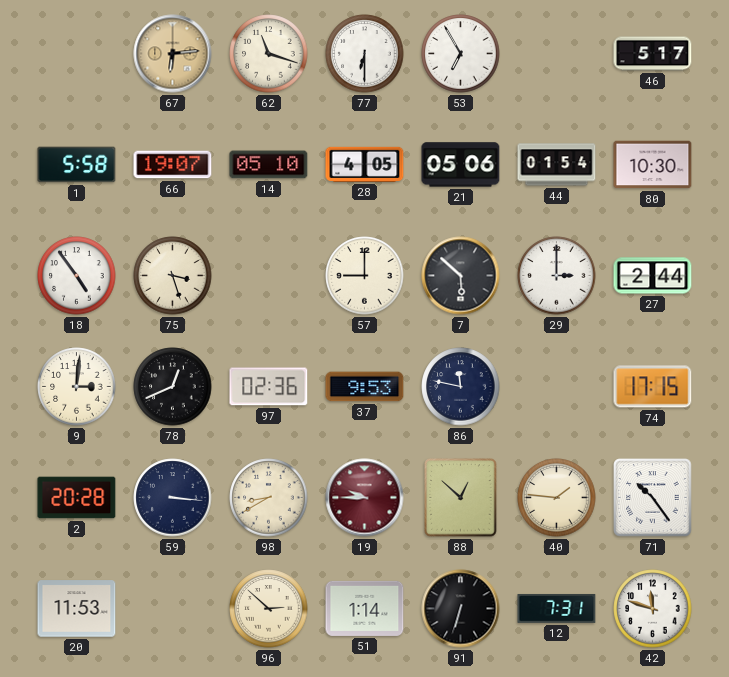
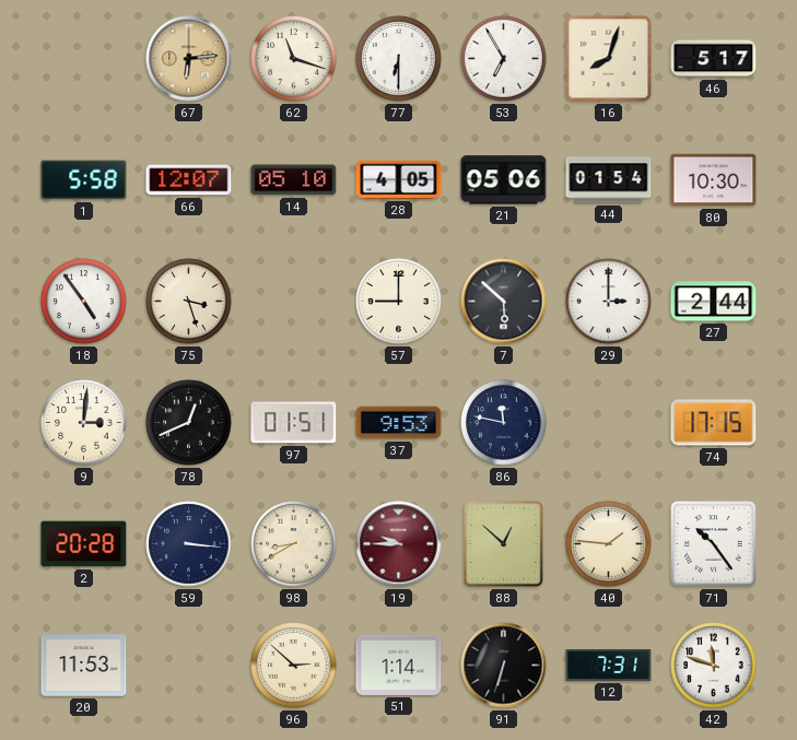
16: none -> 8:03
66: 19:07 -> 12:07
97: 02:36 -> 01:51
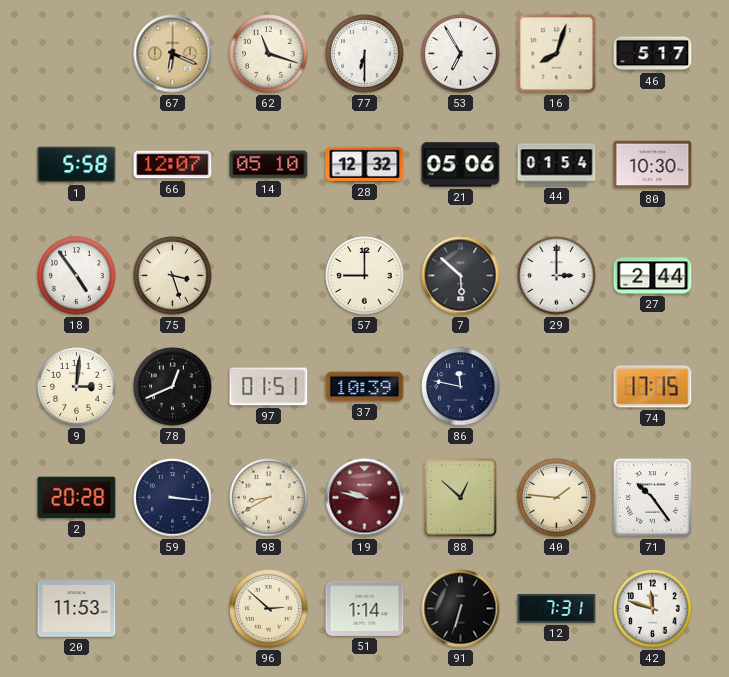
67: 6:14 -> 6:19
28: 4:05 -> 12:32
37: 9:53 -> 10:39
19: 9:45 -> 9:47
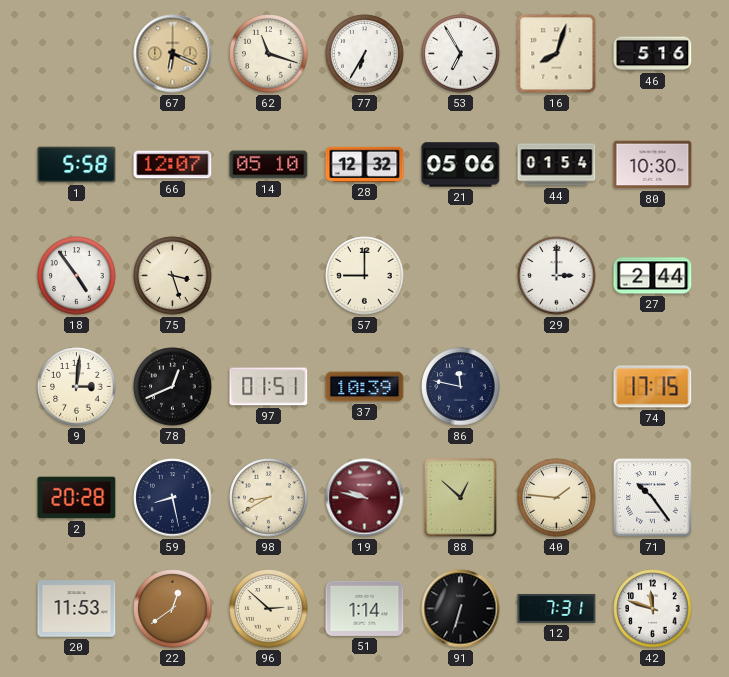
77: 6:30 -> 6:35
46: 5:17 -> 5:16
7: 5:52 -> none
59: 3:16 -> 8:28
22: none -> 12:39
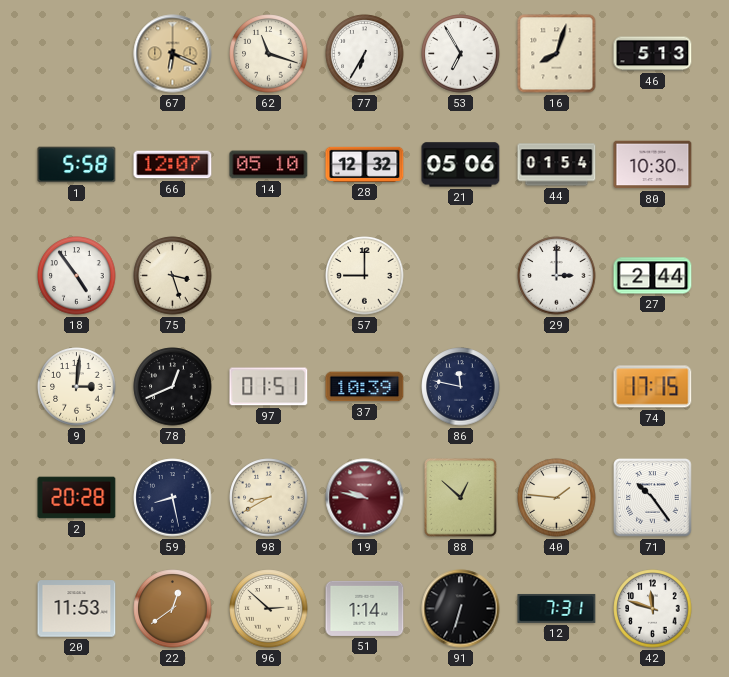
46: 5:16 -> 5:13
